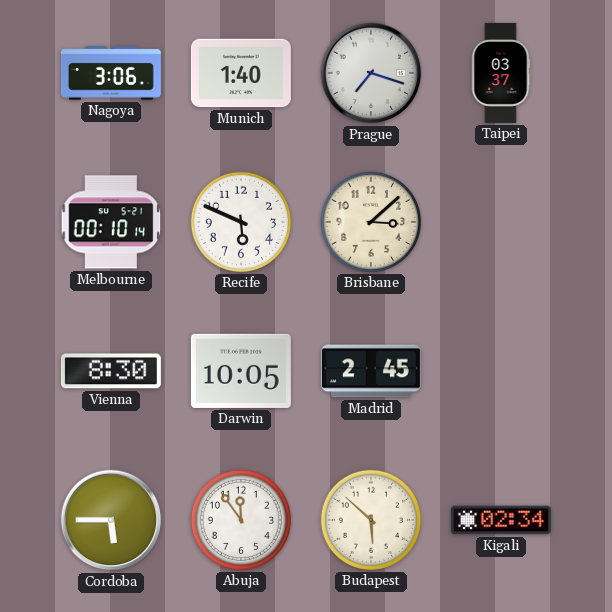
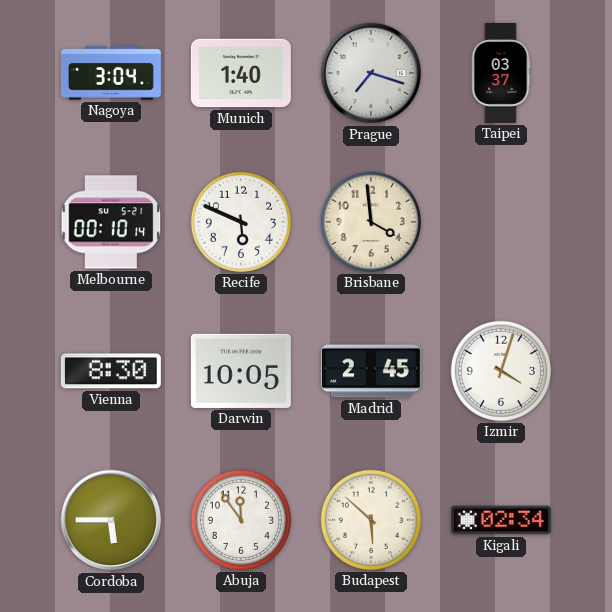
Nagoya: 3:06 -> 3:04
Brisbane: 3:08 -> 3:59
Izmir: none -> 4:03
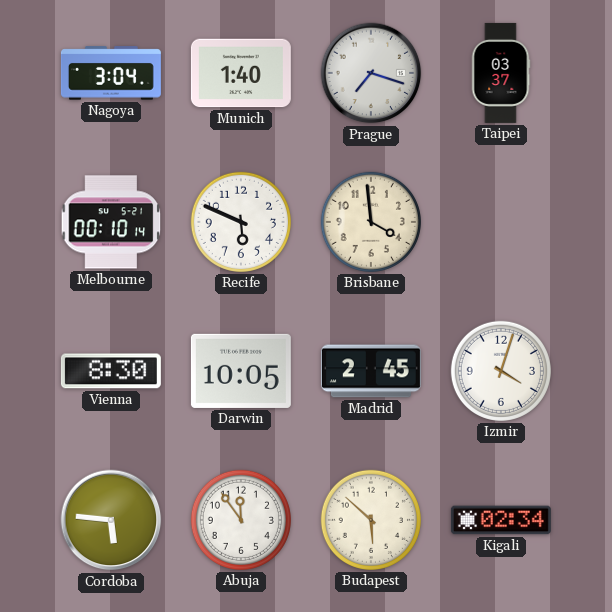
Cordoba: 5:45 -> 5:46
